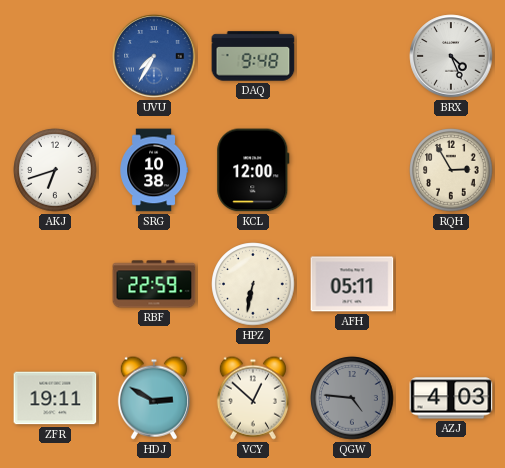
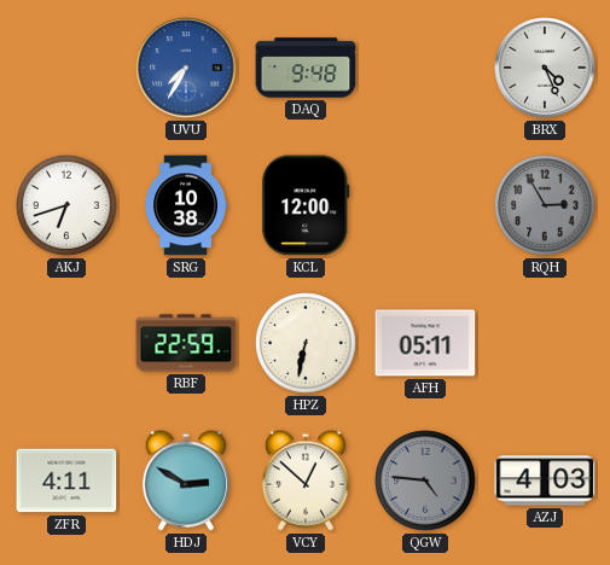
RQH dial: cream -> grey
ZFR: 19:11 -> 4:11
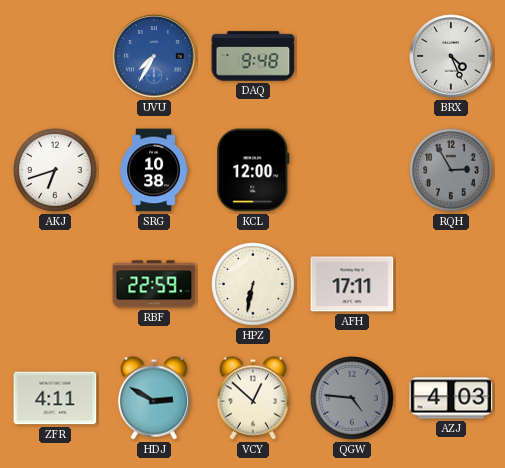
AFH: 05:11 -> 17:11
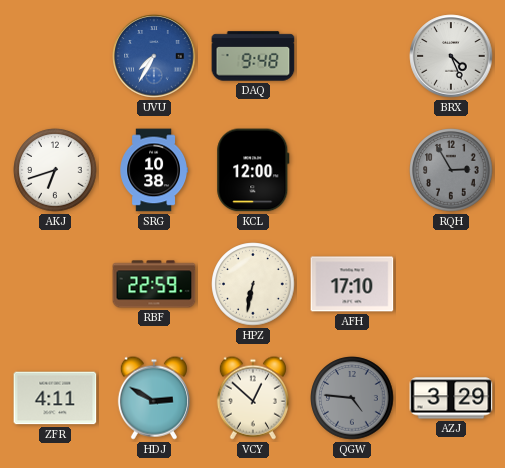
AFH: 17:11 -> 17:10
AZJ: 4:03 -> 3:29
